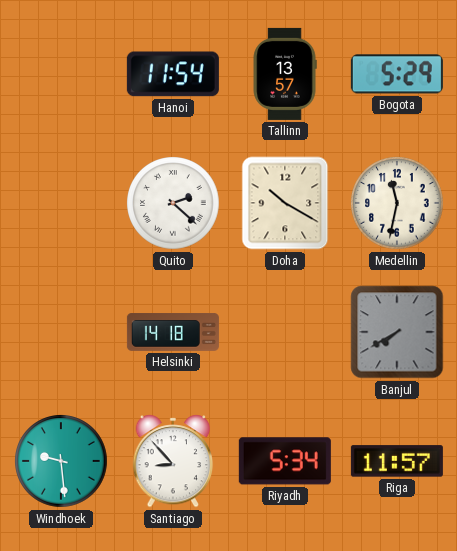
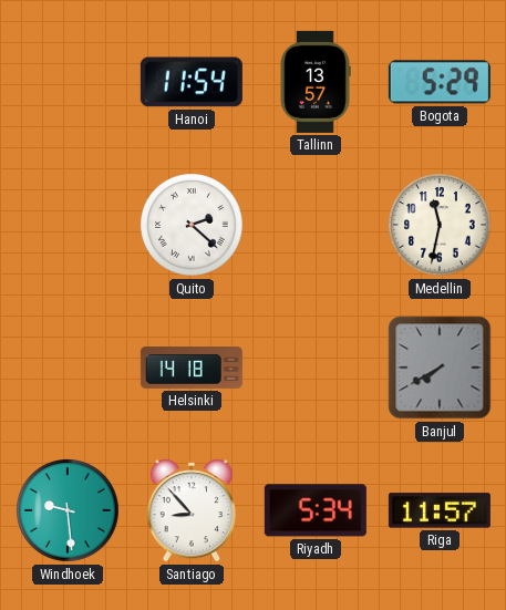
Doha: 10:20 -> none
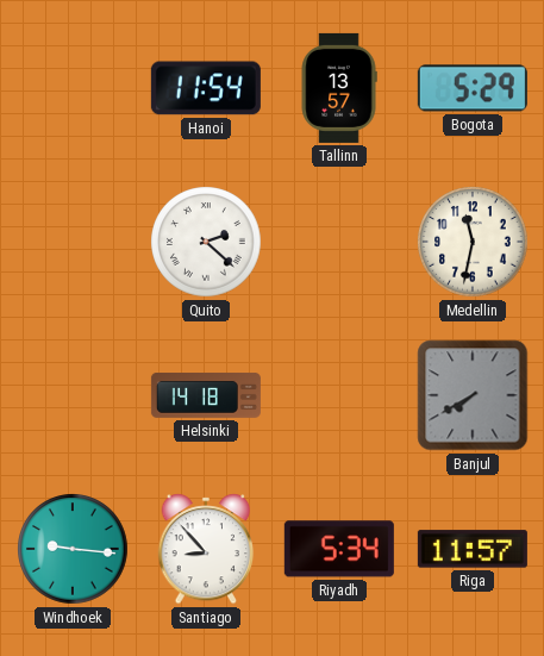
Windhoek: 9:29 -> 9:16
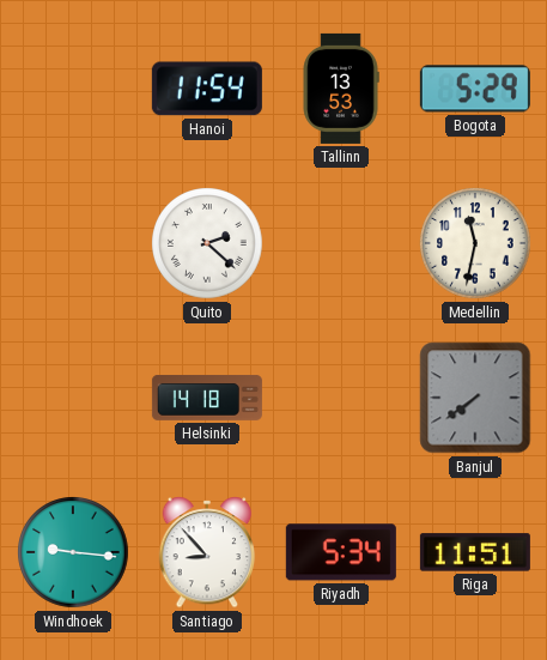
Tallinn: 13:57 -> 13:53
Banjul: 7:40 -> 7:39
Riga: 11:57 -> 11:51
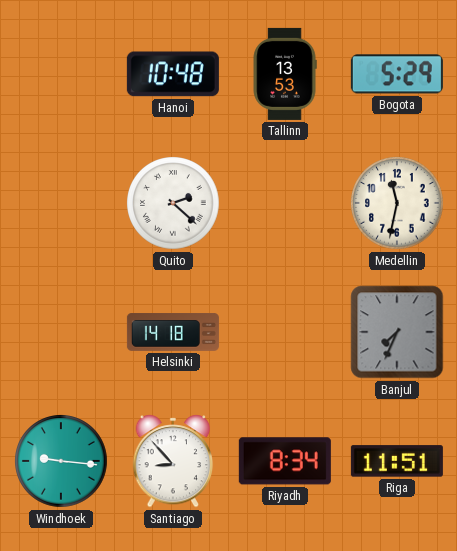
Hanoi: 11:54 -> 10:48
Banjul: 7:39 -> 7:34
Riyadh: 5:34 -> 8:34
